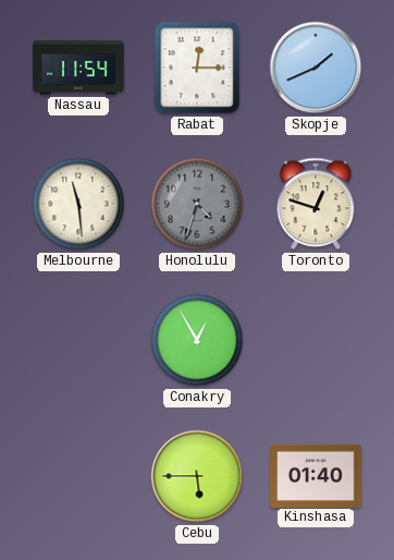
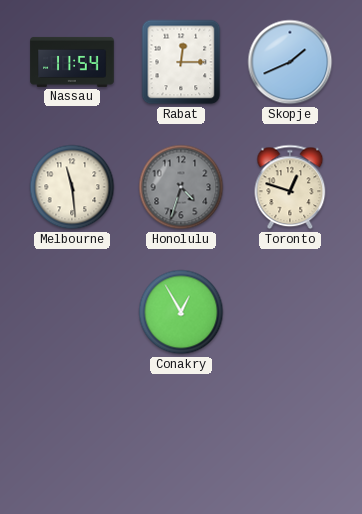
Cebu: 5:45 -> none
Kinshasa: 01:40 -> none
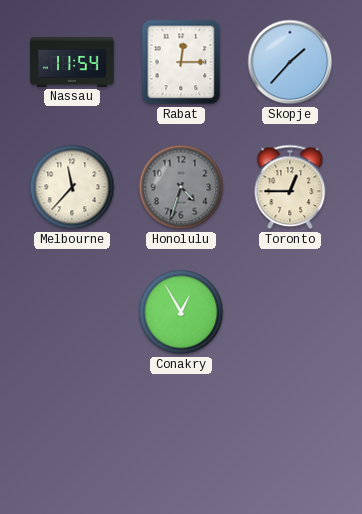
Skopje: 1:41 -> 1:37
Melbourne: 11:29 -> 11:37
Toronto: 12:48 -> 12:45
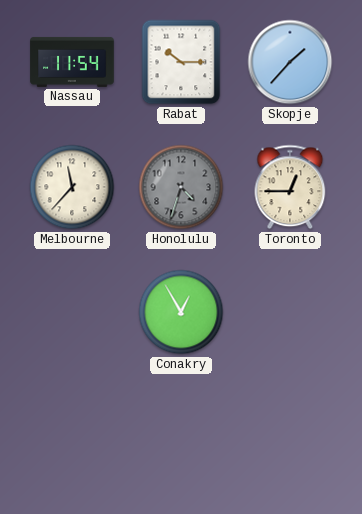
Rabat: 12:15 -> 10:15
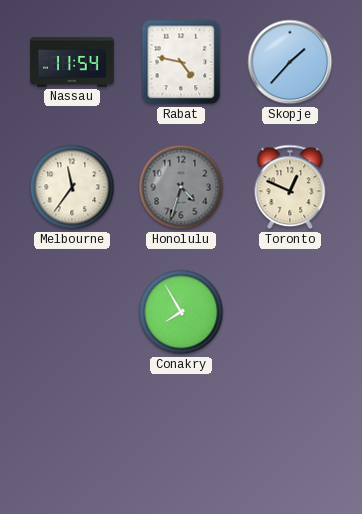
Rabat: 10:15 -> 4:47
Melbourne: 11:37 -> 11:36
Toronto: 12:45 -> 12:49
Conakry: 12:55 -> 7:55
